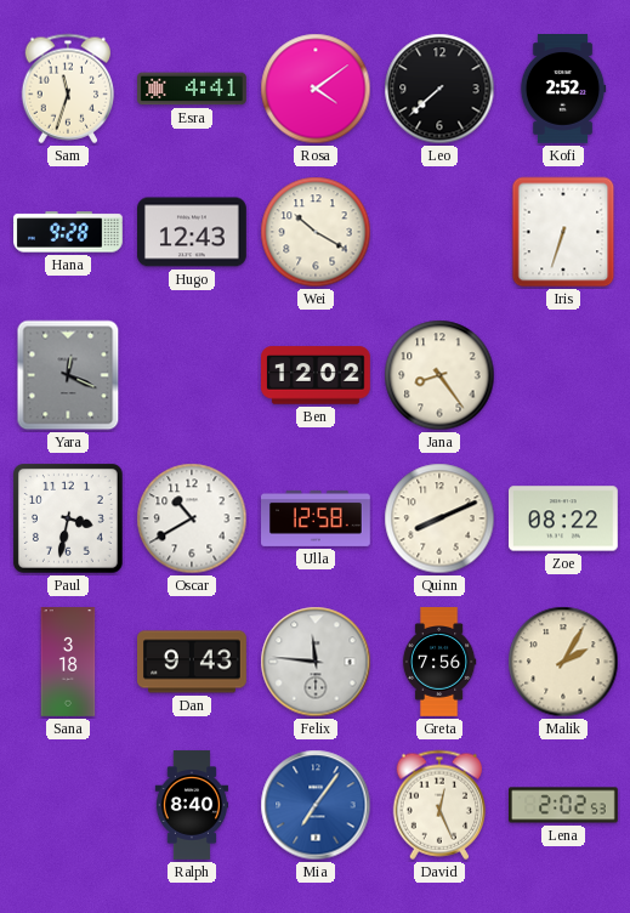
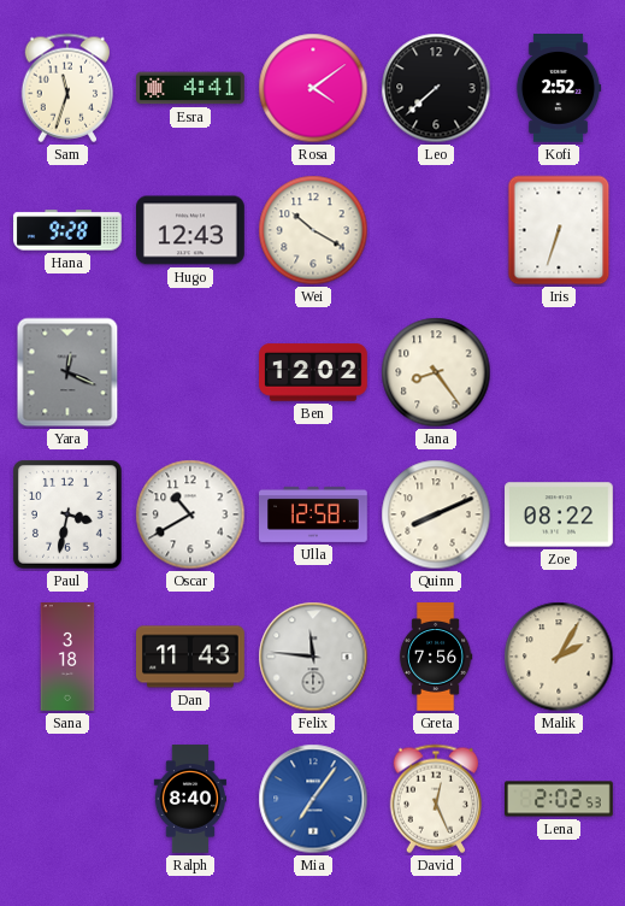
Dan: 9:43 -> 11:43
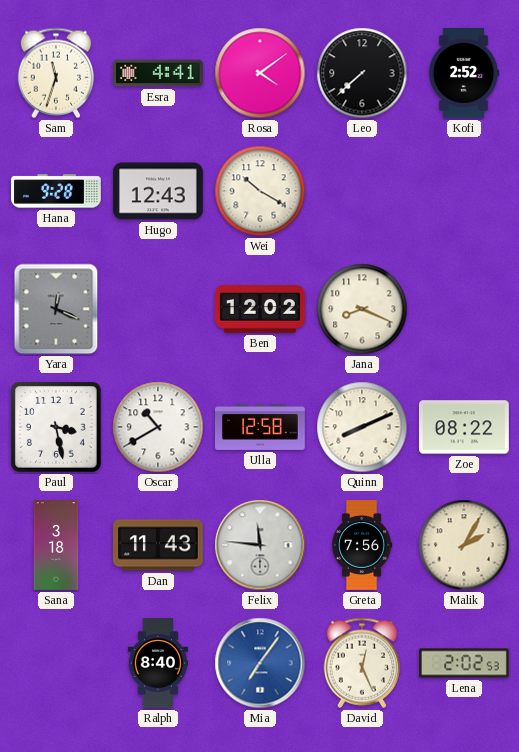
Iris: 6:33 -> none
Jana: 8:24 -> 8:19
Paul: 3:32 -> 3:28
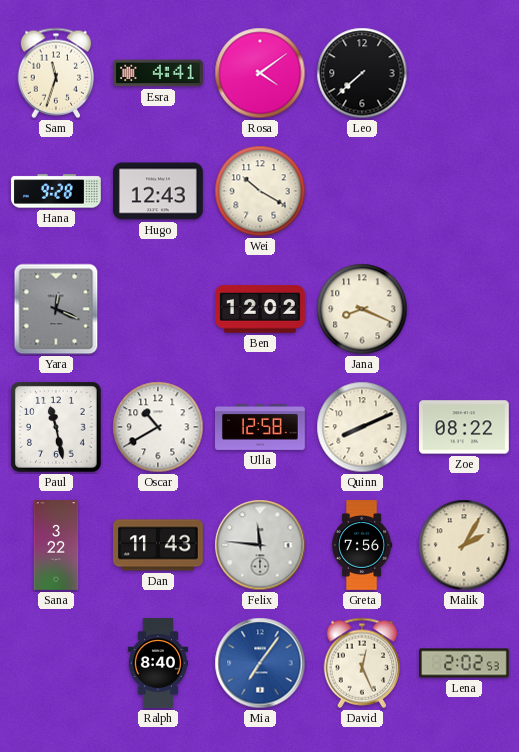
Kofi: 2:52 -> none
Paul: 3:28 -> 11:28
Sana: 3:18 -> 3:22
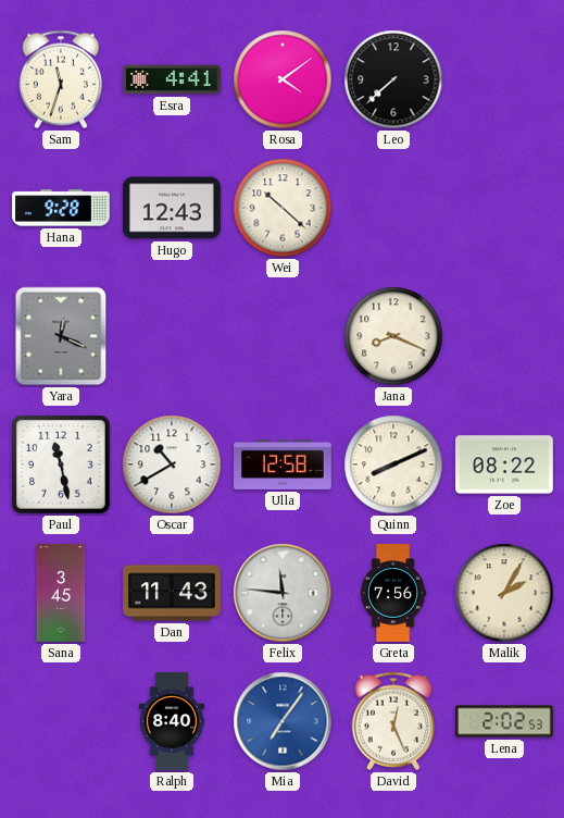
Wei: 10:20 -> 10:22
Ben: 12:02 -> none
Sana: 3:22 -> 3:45
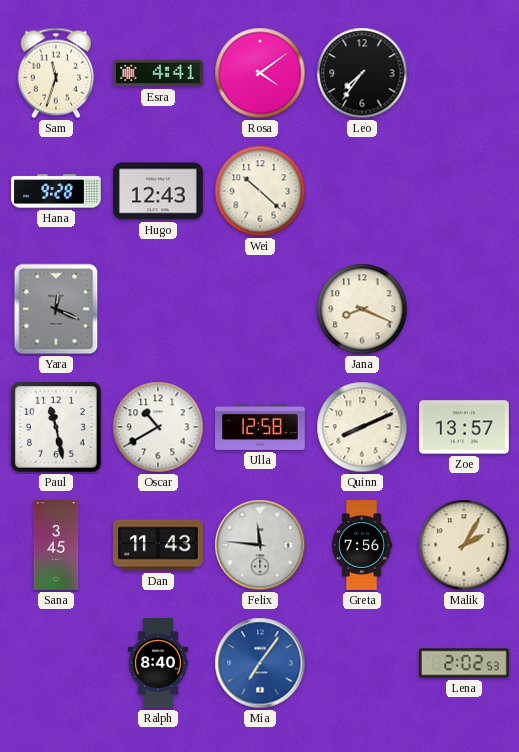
Leo: 7:38 -> 7:36
Zoe: 08:22 -> 13:57
David: 12:26 -> none
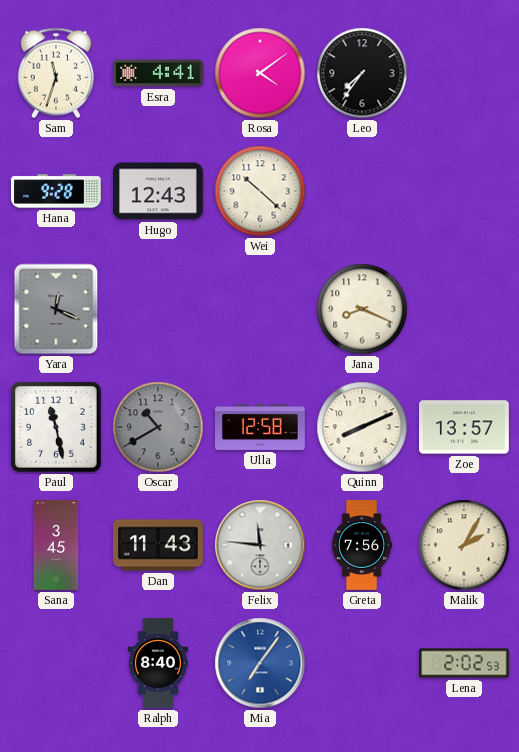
Oscar dial: white -> grey
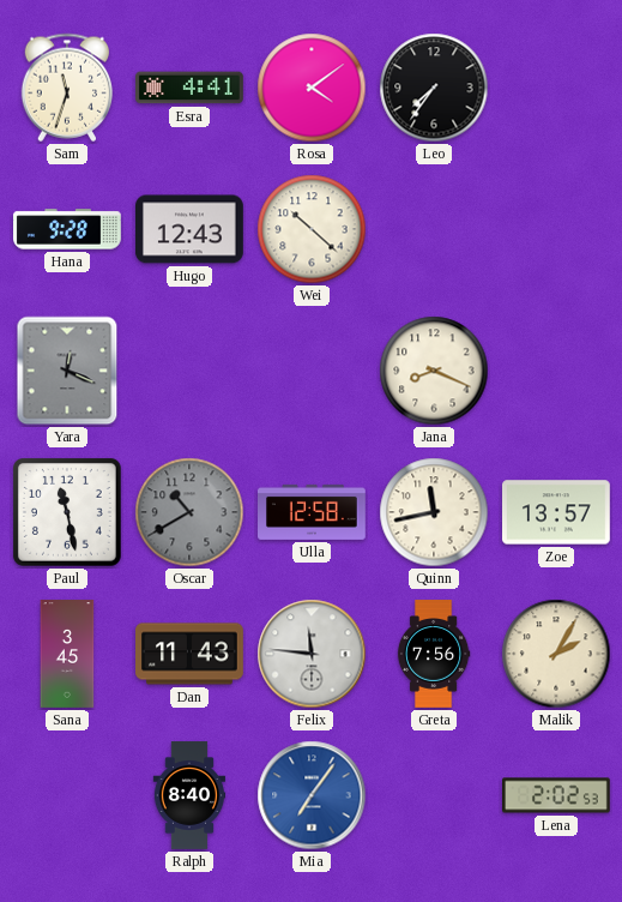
Quinn: 8:11 -> 11:43
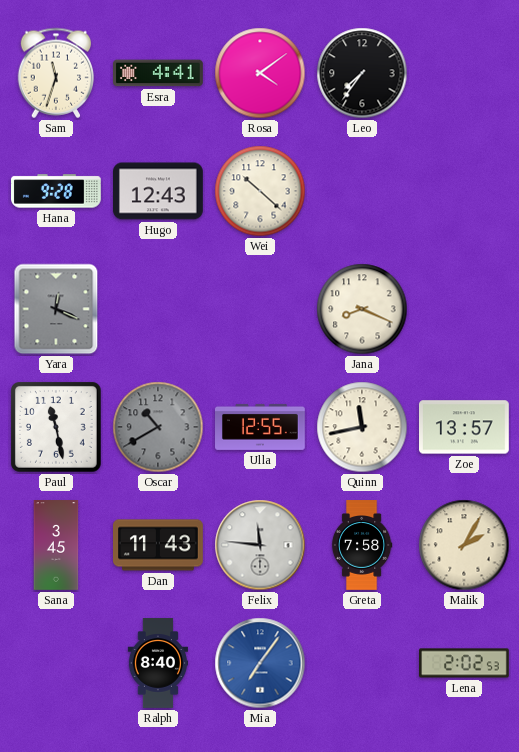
Ulla: 12:58 -> 12:55
Greta: 7:56 -> 7:58
